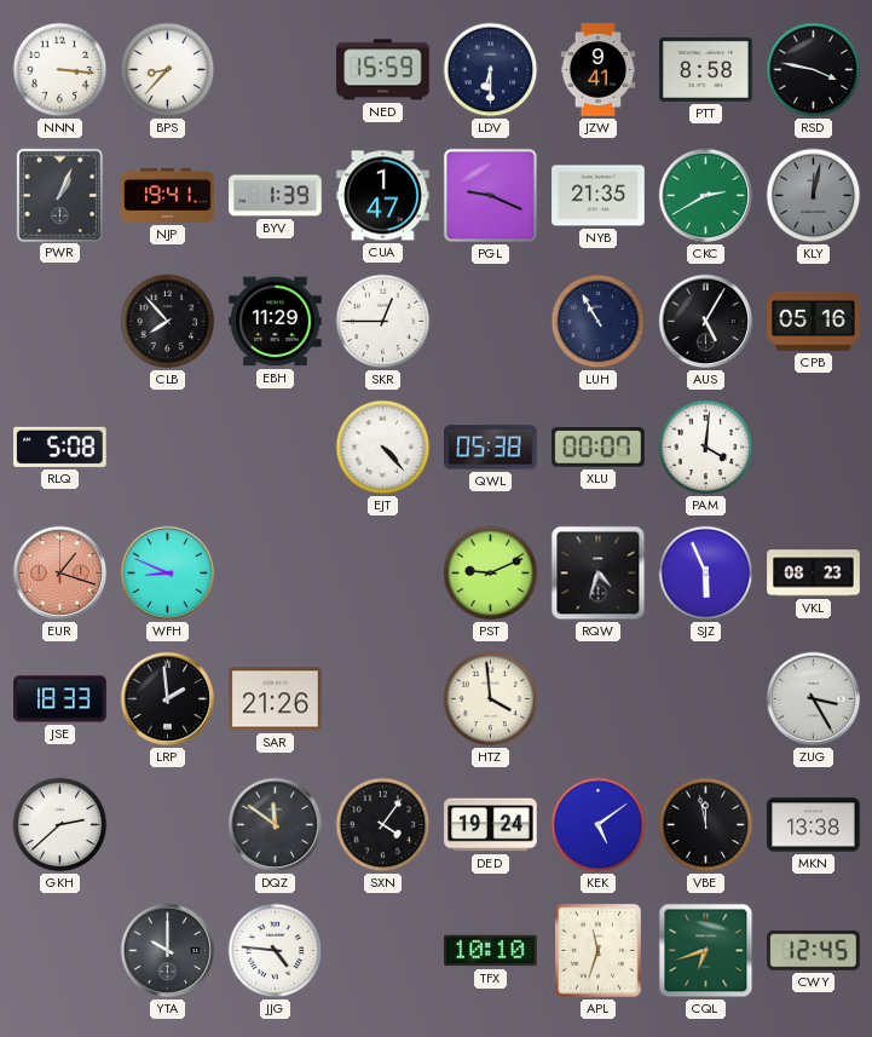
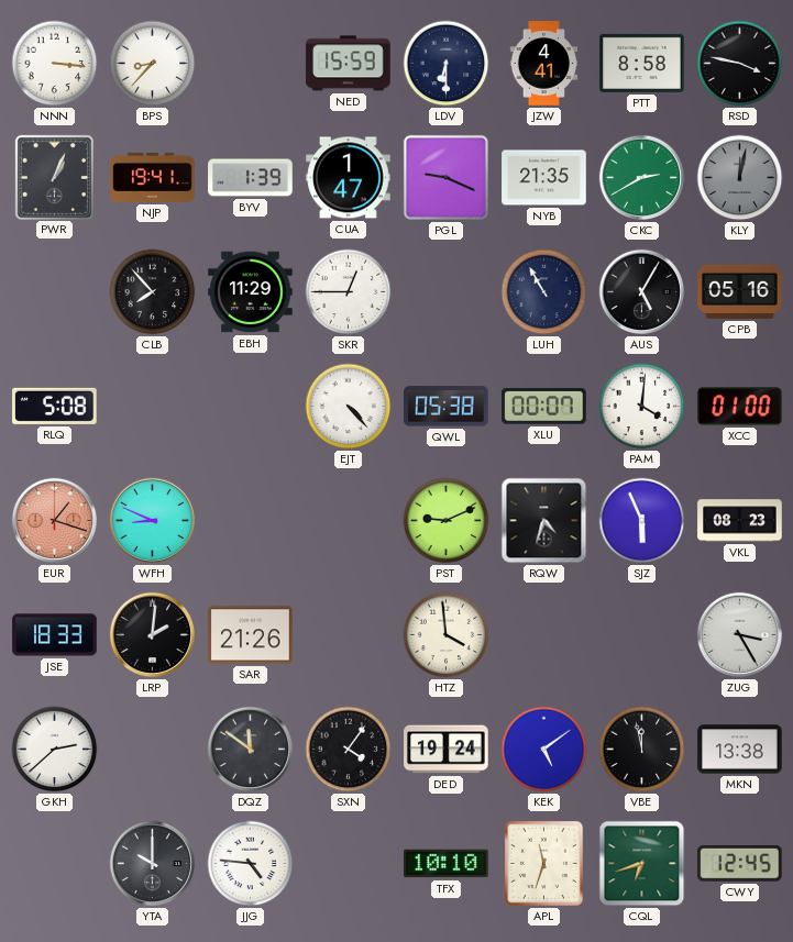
JZW: 9:41 -> 4:41
XCC: none -> 01:00
LRP: 1:59 -> 2:01
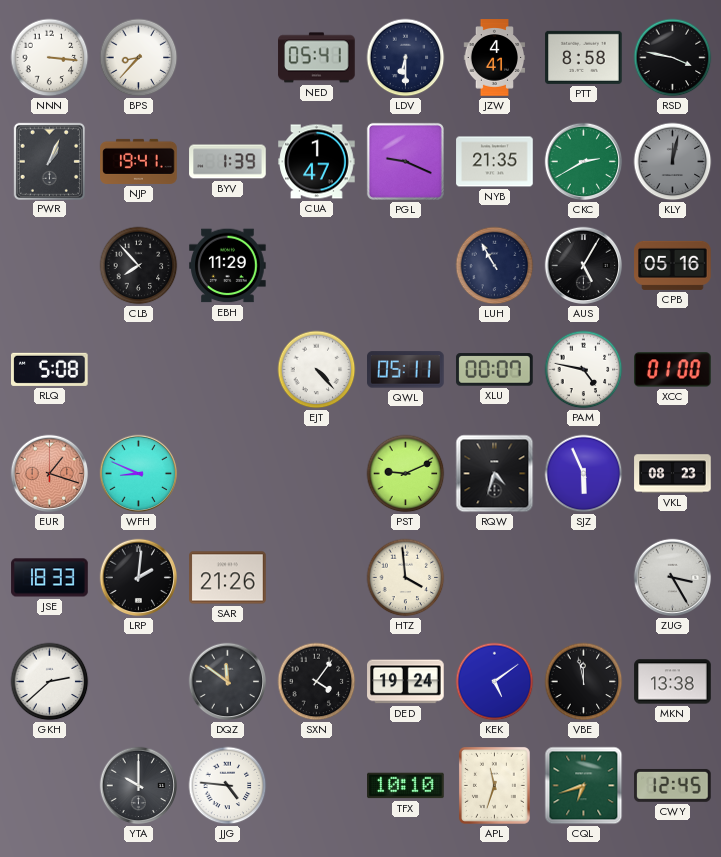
NED: 15:59 -> 05:41
SKR: 12:45 -> none
QWL: 05:38 -> 05:11
PAM: 4:01 -> 4:47
